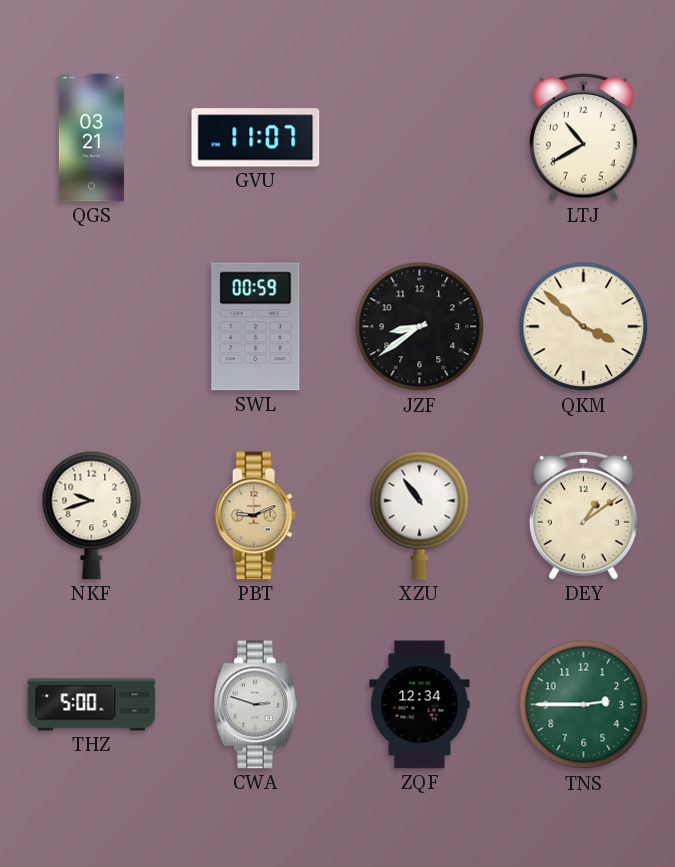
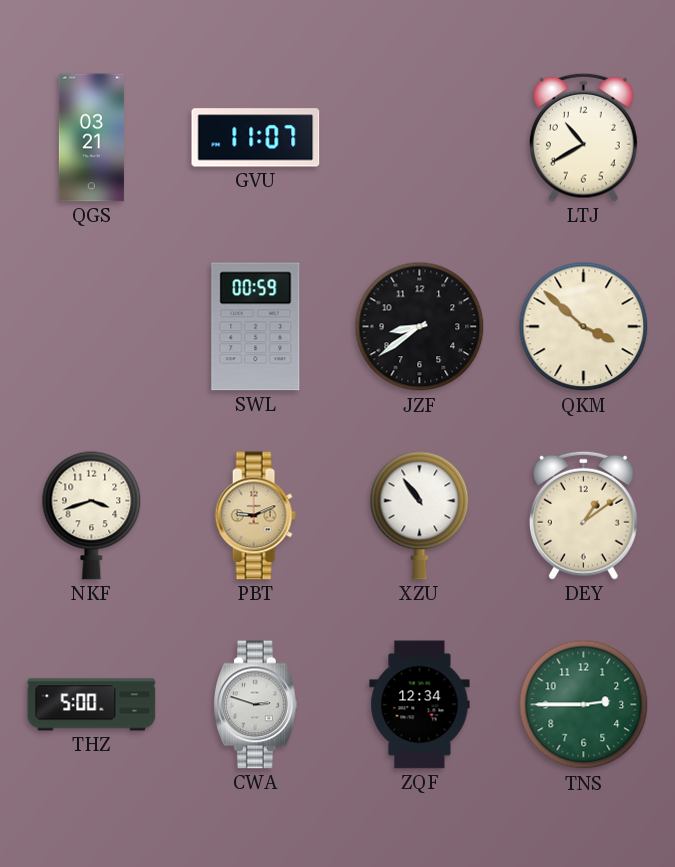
NKF: 9:42 -> 3:42
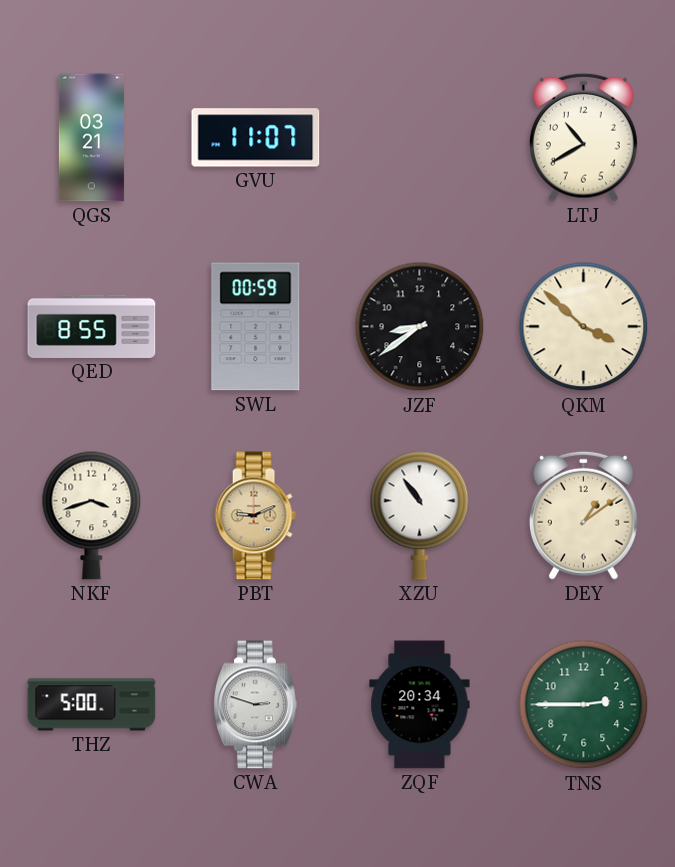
QED: none -> 8:55
ZQF: 12:34 -> 20:34
